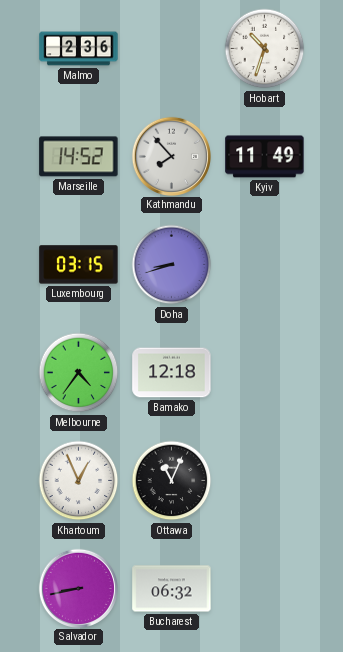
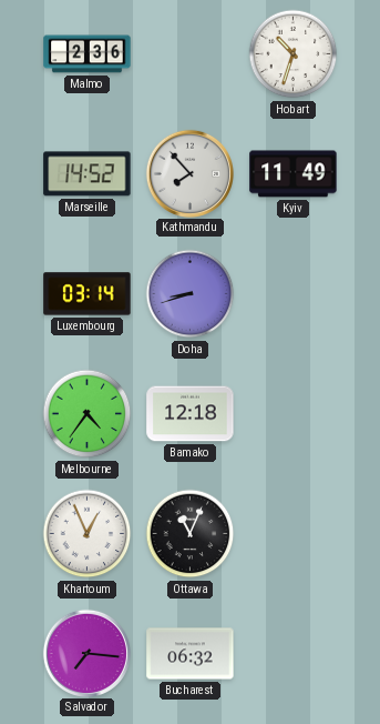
Luxembourg: 03:15 -> 03:14
Salvador: 8:43 -> 7:16
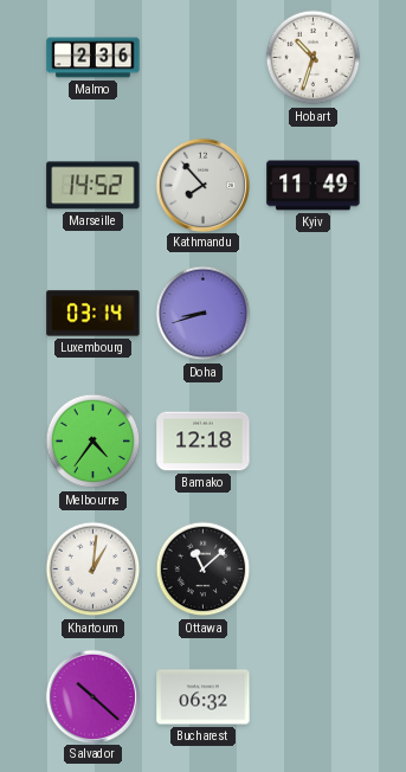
Khartoum: 12:56 -> 1:01
Ottawa: 11:04 -> 11:08
Salvador: 7:16 -> 10:22
